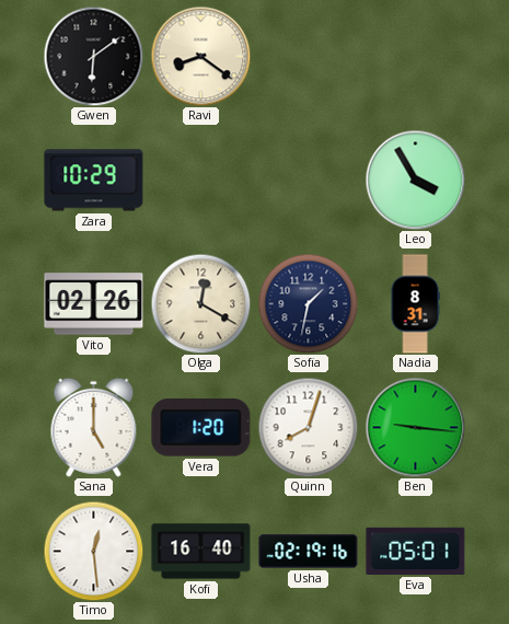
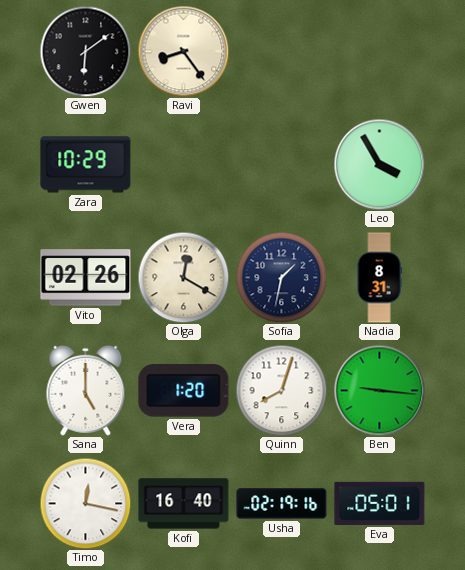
Ravi: 8:21 -> 8:24
Timo: 12:29 -> 12:17
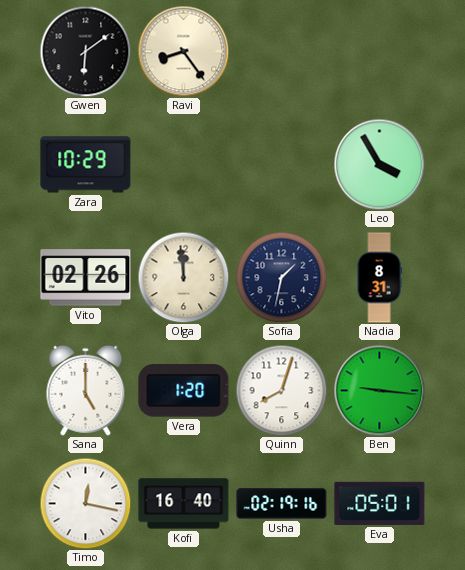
Olga: 12:20 -> 11:59
